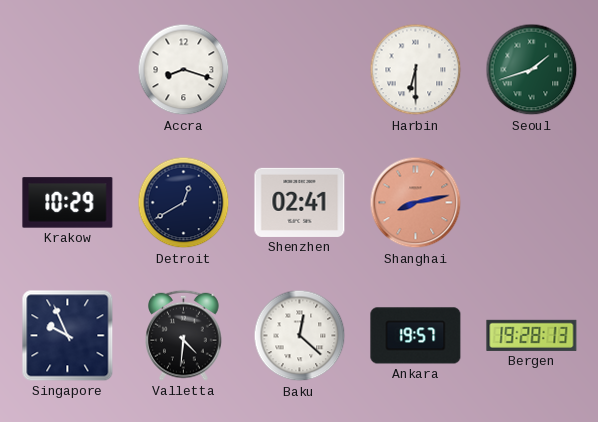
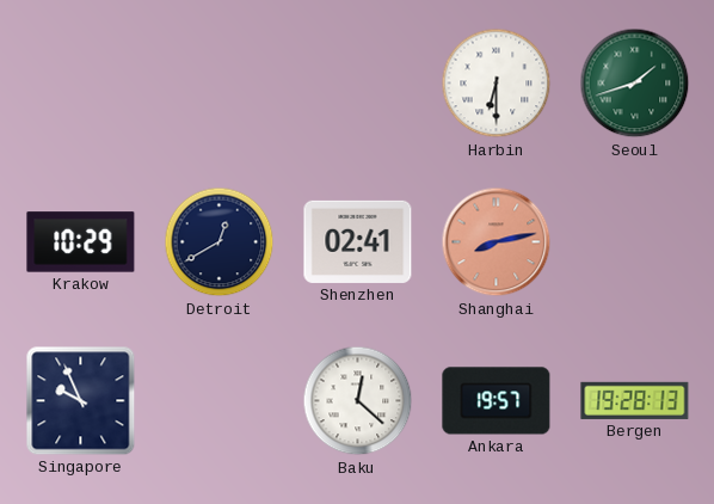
Accra: 8:18 -> none
Valletta: 4:31 -> none
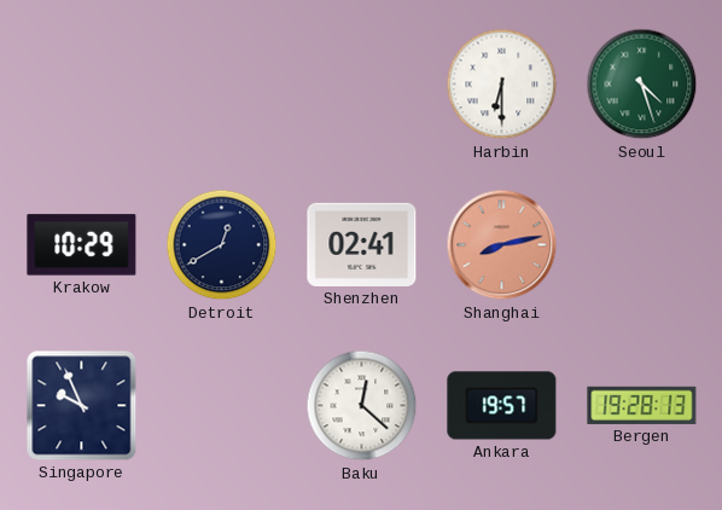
Seoul: 1:42 -> 4:27
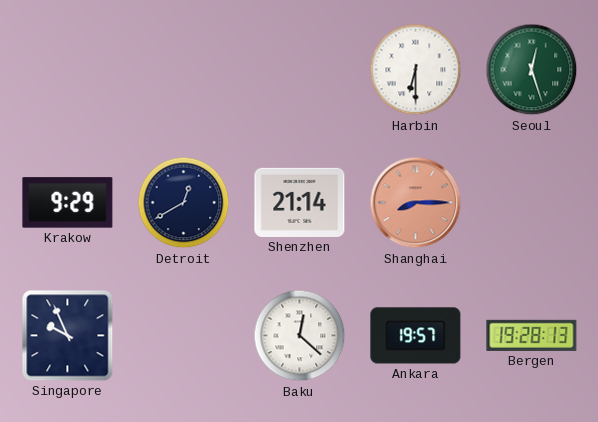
Seoul: 4:27 -> 12:27
Krakow: 10:29 -> 9:29
Shenzhen: 02:41 -> 21:14
Shanghai: 8:13 -> 8:15
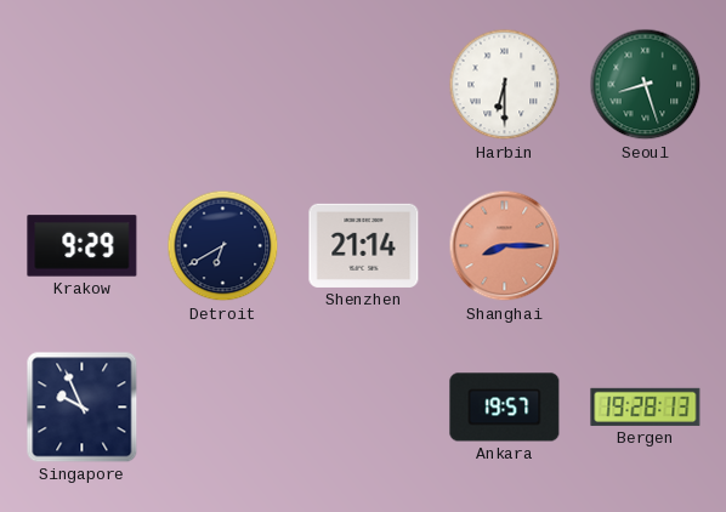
Seoul: 12:27 -> 8:27
Detroit: 12:40 -> 6:40
Baku: 12:22 -> none
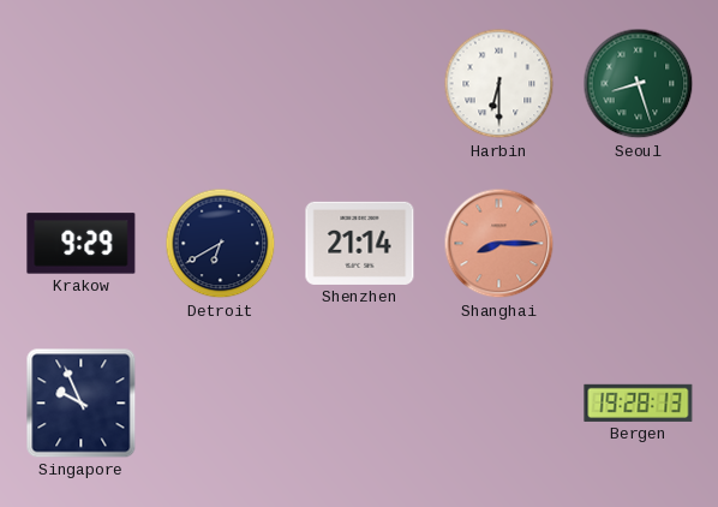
Ankara: 19:57 -> none
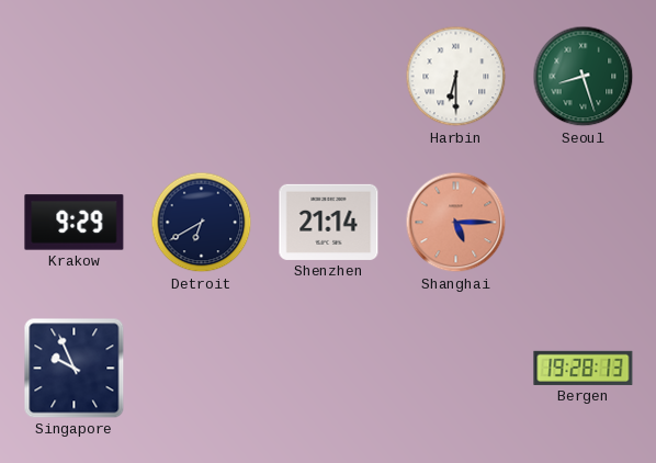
Shanghai: 8:15 -> 5:15
